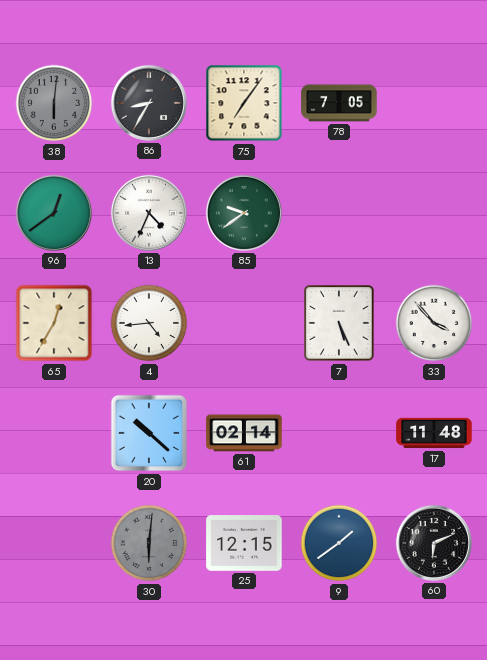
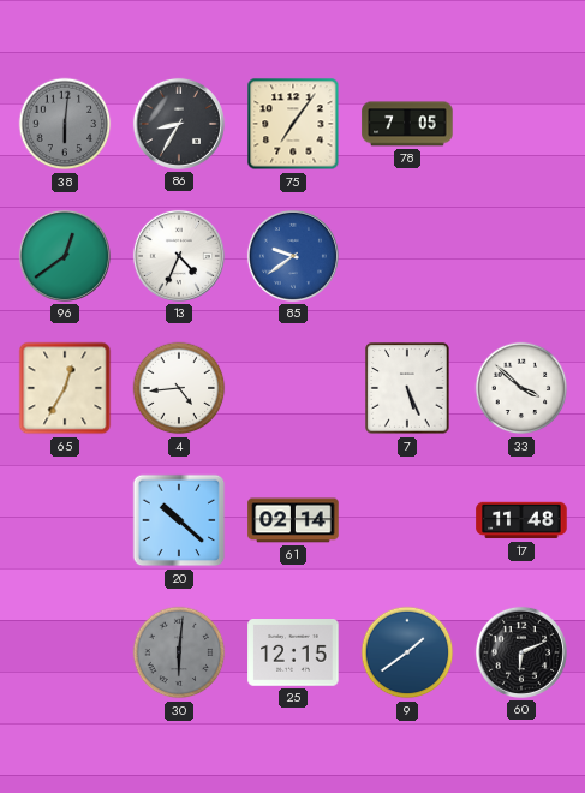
85 dial: green -> blue
33: 3:53 -> 3:52
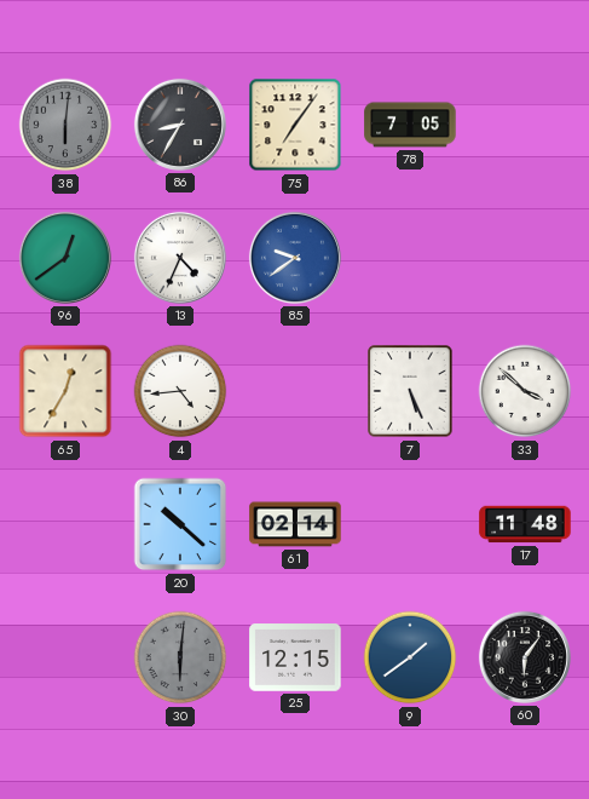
60: 6:11 -> 6:06
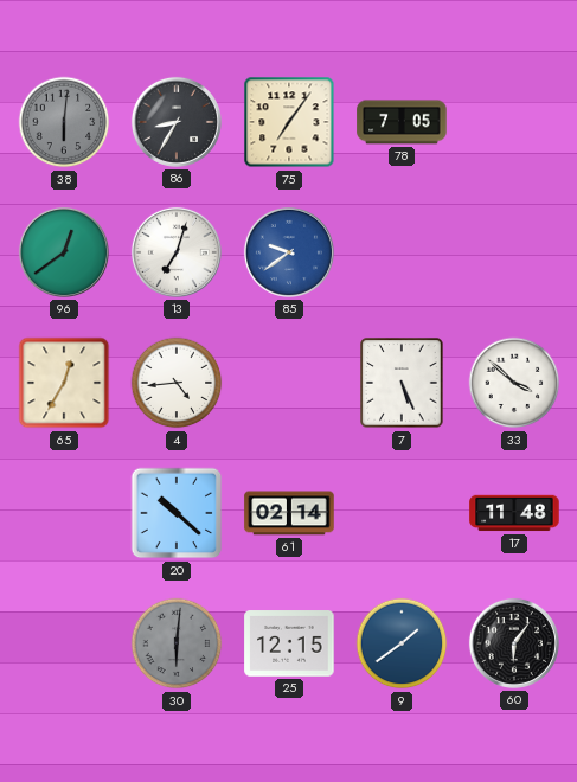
13: 4:34 -> 7:03
